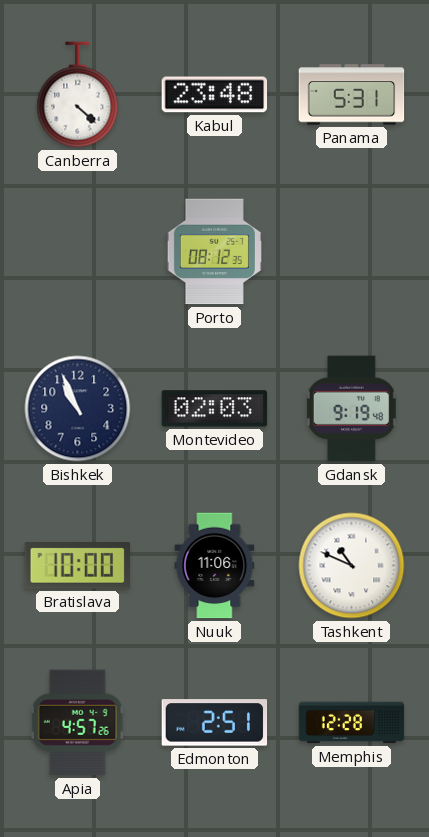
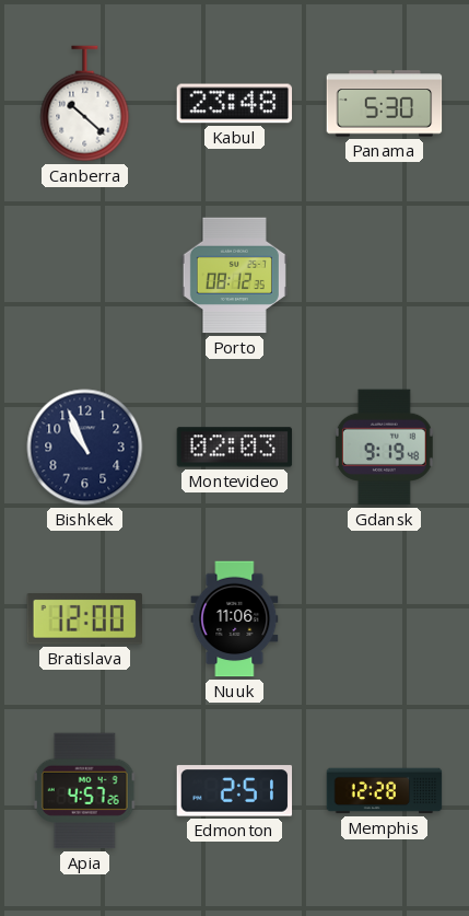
Canberra: 4:22 -> 10:22
Panama: 5:31 -> 5:30
Bratislava: 10:00 -> 12:00
Tashkent: 10:49 -> none
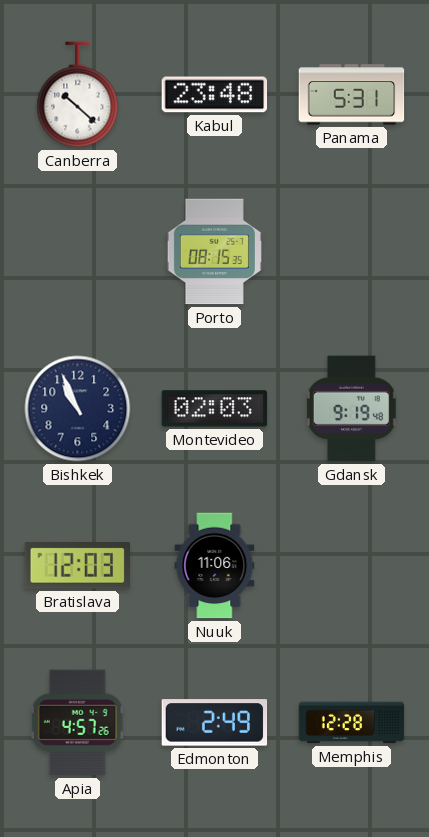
Panama: 5:30 -> 5:31
Porto: 08:12 -> 08:15
Bratislava: 12:00 -> 12:03
Edmonton: 2:51 -> 2:49
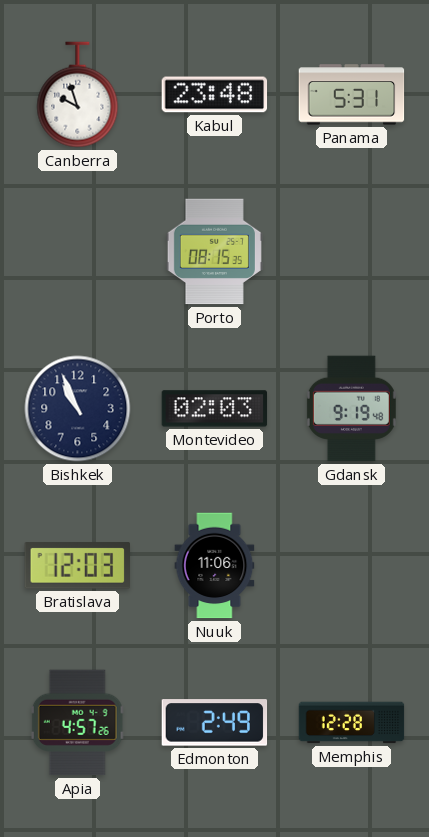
Canberra: 10:22 -> 9:57
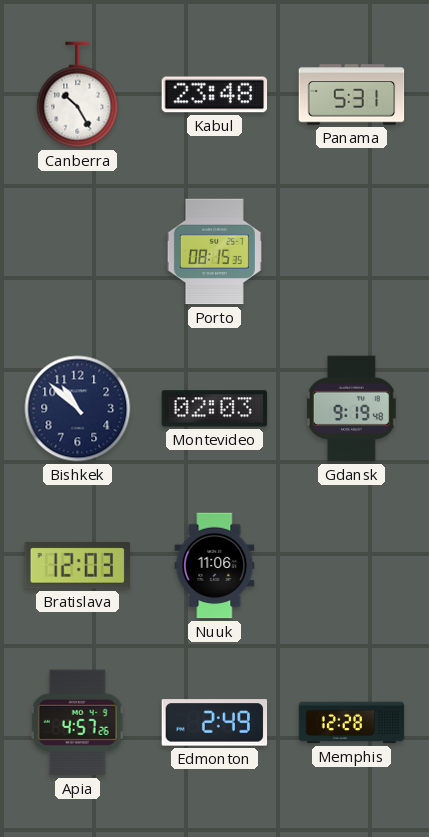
Canberra: 9:57 -> 10:25
Bishkek: 10:56 -> 10:52
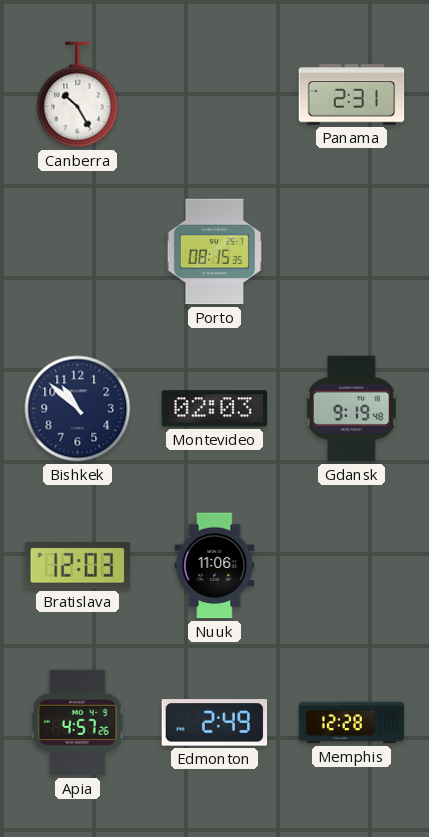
Kabul: 23:48 -> none
Panama: 5:31 -> 2:31
